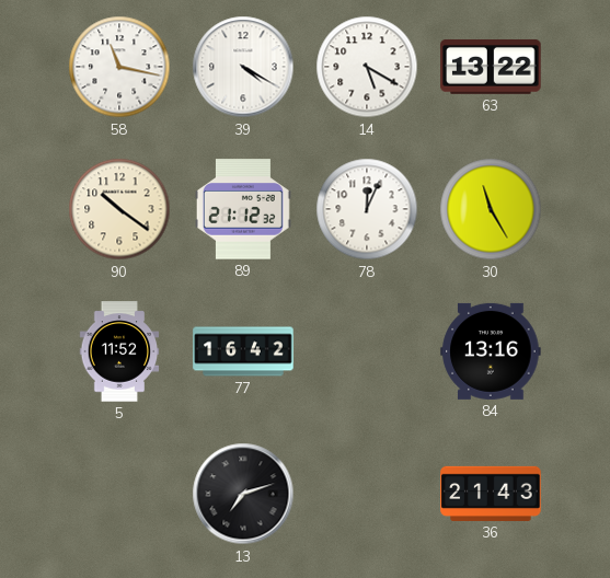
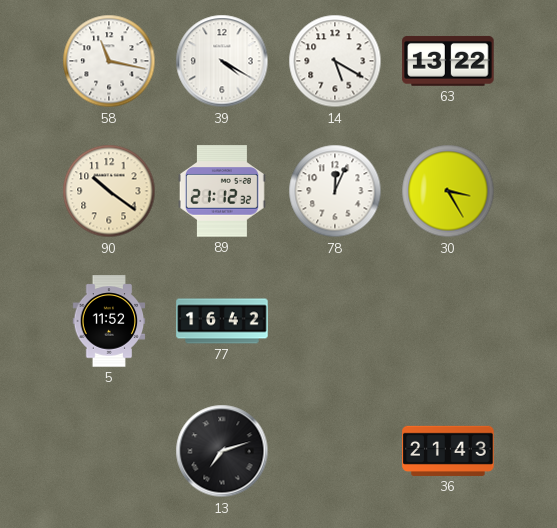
30: 11:25 -> 3:25
84: 13:16 -> none
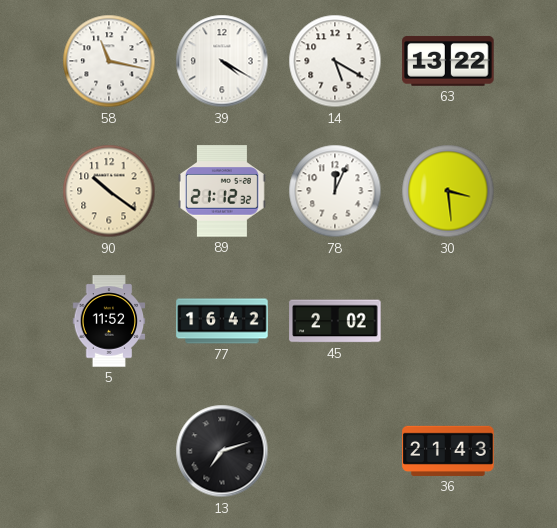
30: 3:25 -> 3:29
45: none -> 2:02
